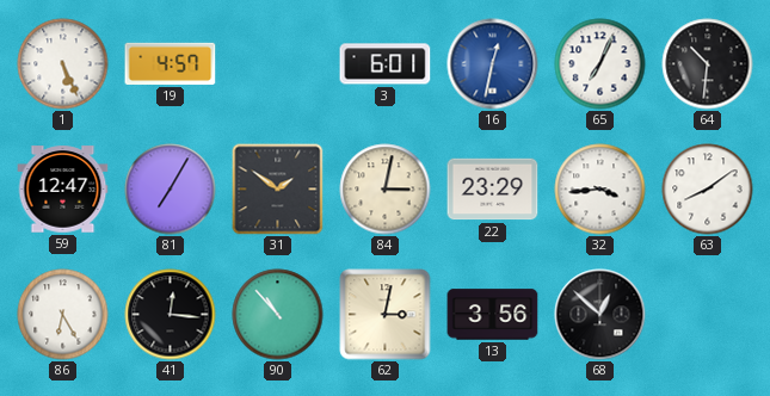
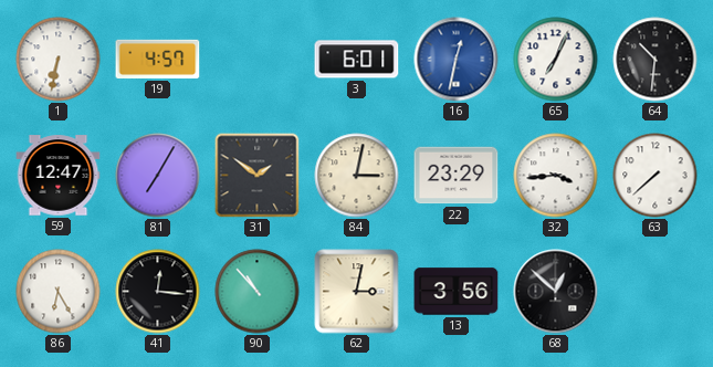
1: 5:26 -> 6:32
63: 8:09 -> 7:38
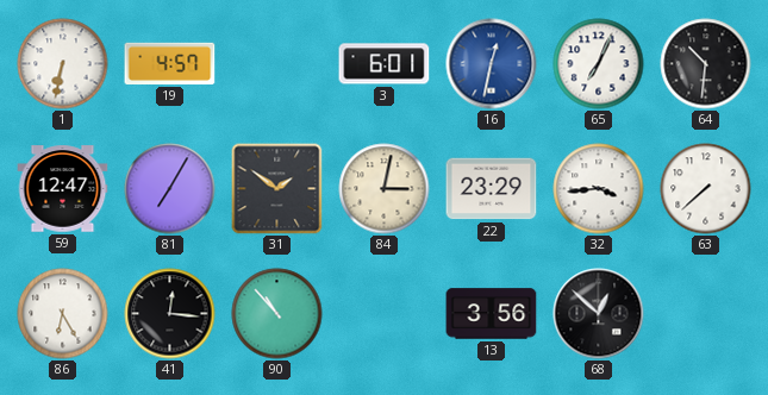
62: 3:02 -> none
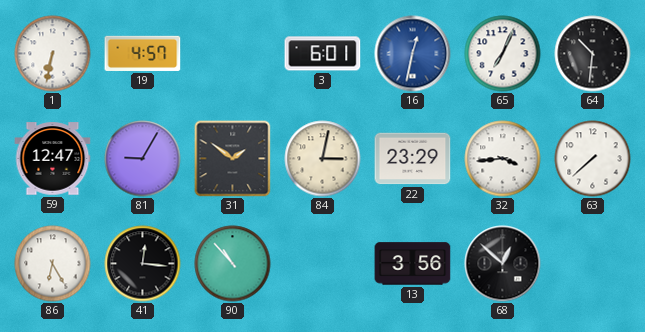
81: 7:05 -> 9:05
